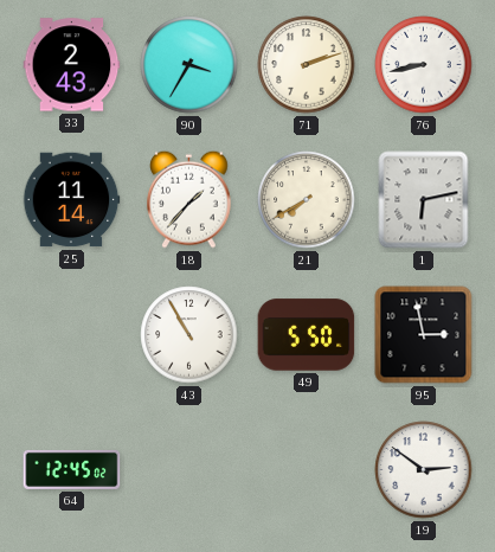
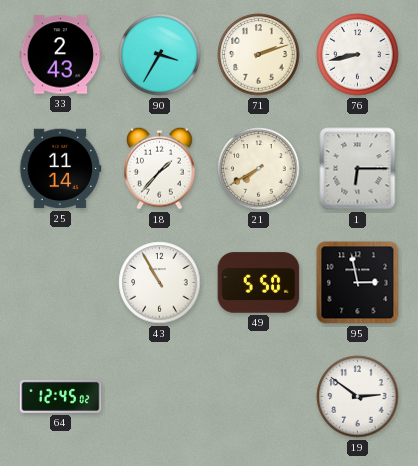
1: 6:13 -> 6:15
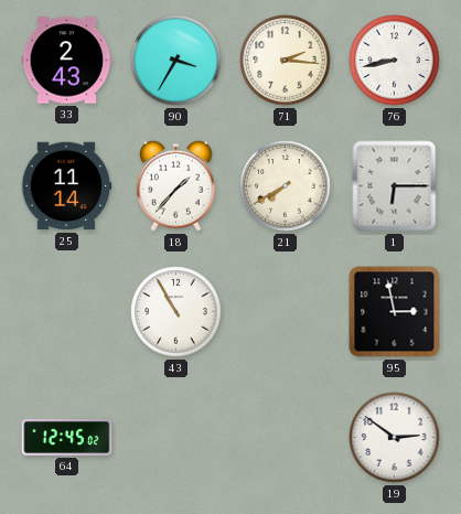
71: 2:12 -> 2:16
49: 5:50 -> none
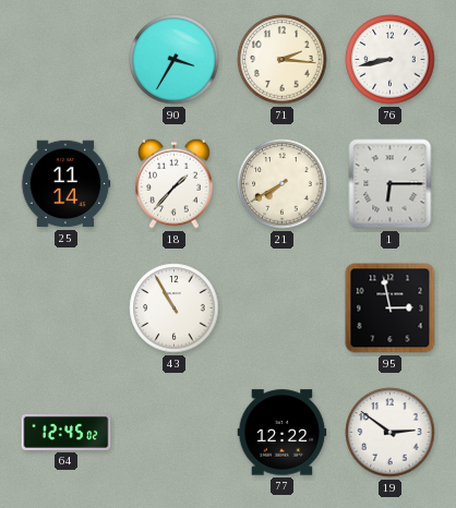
33: 2:43 -> none
77: none -> 12:22
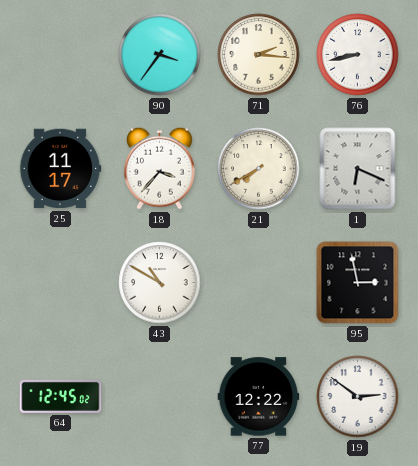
90: 3:35 -> 3:36
25: 11:14 -> 11:17
18: 1:37 -> 3:37
1: 6:15 -> 6:19
43: 10:55 -> 10:50
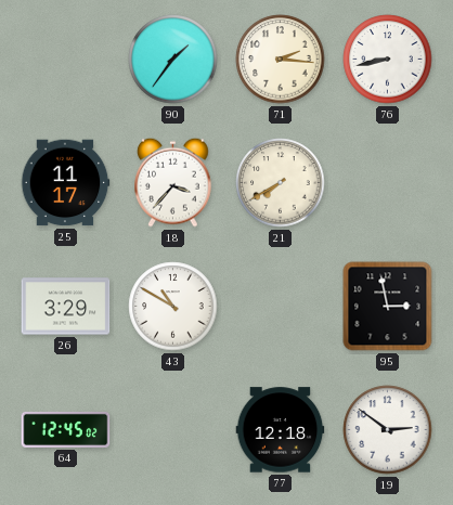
90: 3:36 -> 1:36
1: 6:19 -> none
26: none -> 3:29
77: 12:22 -> 12:18
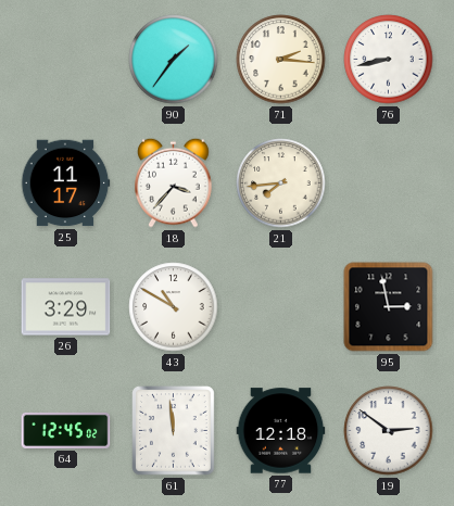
21: 7:40 -> 7:44
61: none -> 11:59
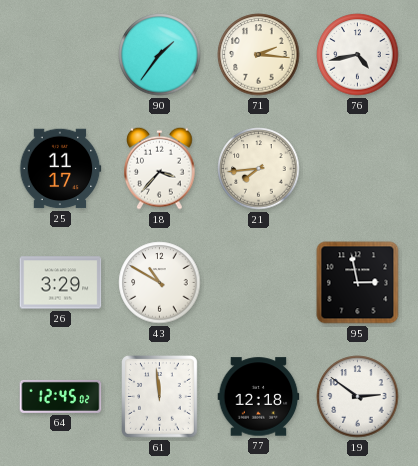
76: 8:43 -> 4:43
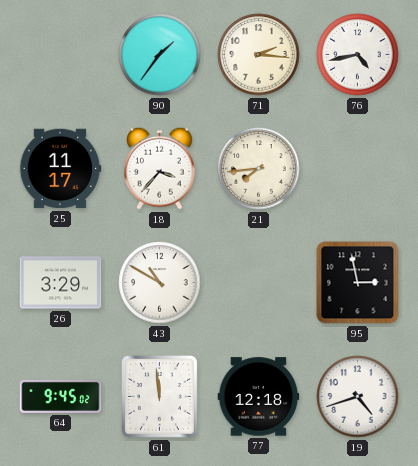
64: 12:45 -> 9:45
19: 2:51 -> 4:42
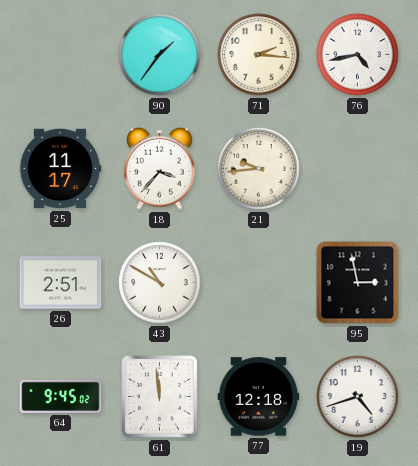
21: 7:44 -> 9:44
26: 3:29 -> 2:51
